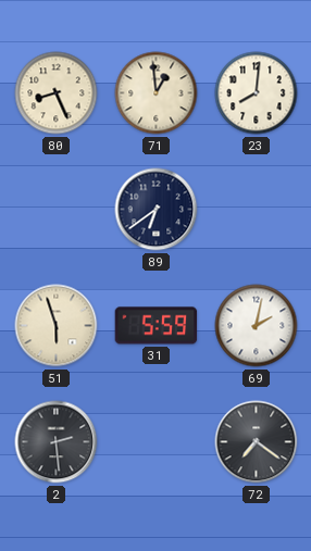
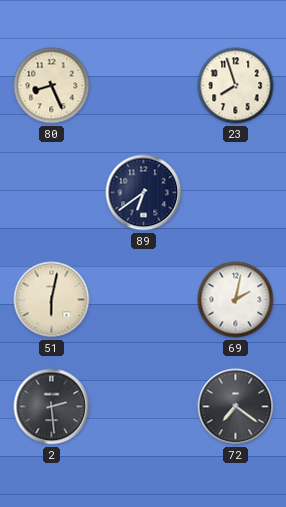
71: 12:59 -> none
23: 8:01 -> 7:57
51: 5:57 -> 6:02
31: 5:59 -> none
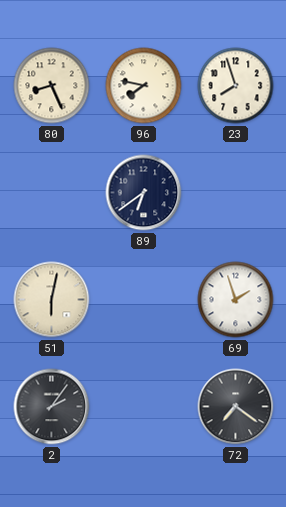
96: none -> 7:47
69: 2:02 -> 1:57
2: 2:29 -> 2:06
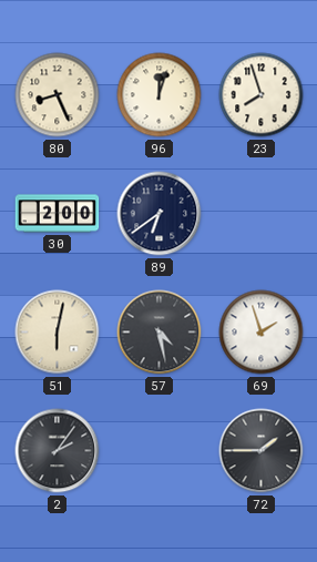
96: 7:47 -> 12:03
30: none -> 2:00
57: none -> 4:28
72: 7:21 -> 1:45
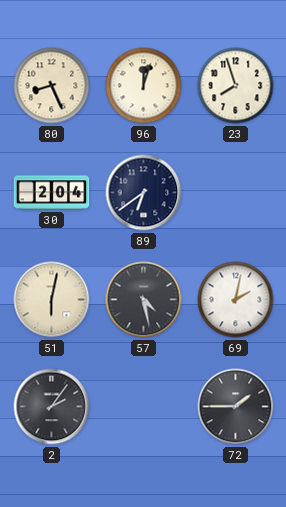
30: 2:00 -> 2:04
69: 1:57 -> 2:02
